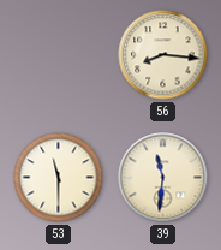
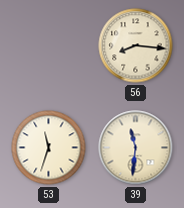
53: 11:30 -> 11:33
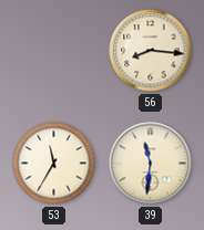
53: 11:33 -> 11:35
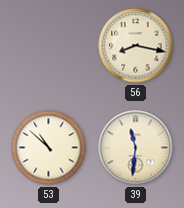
56: 8:16 -> 8:17
53: 11:35 -> 10:52
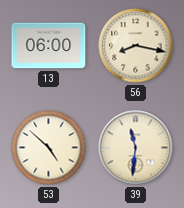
13: none -> 06:00
53: 10:52 -> 4:52
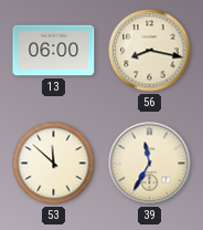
53: 4:52 -> 11:52
39: 11:31 -> 11:35
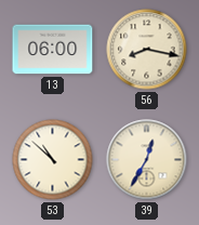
53: 11:52 -> 10:52
39: 11:35 -> 12:35
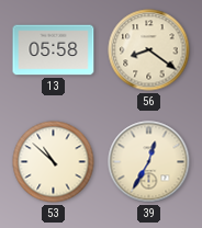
13: 06:00 -> 05:58
56: 8:17 -> 8:21
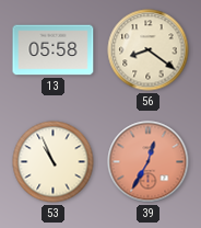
53: 10:52 -> 10:56
39 dial: cream -> salmon
